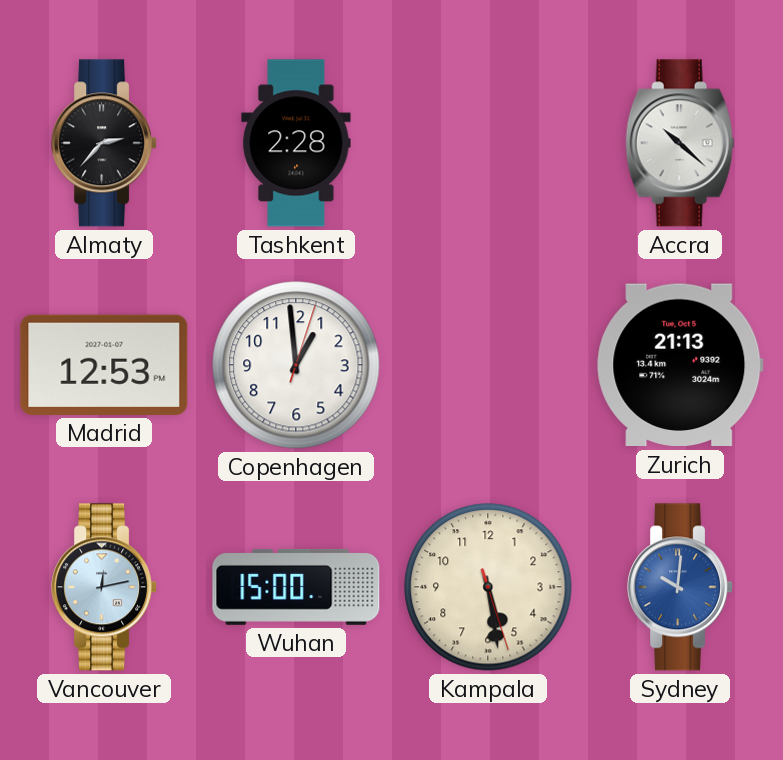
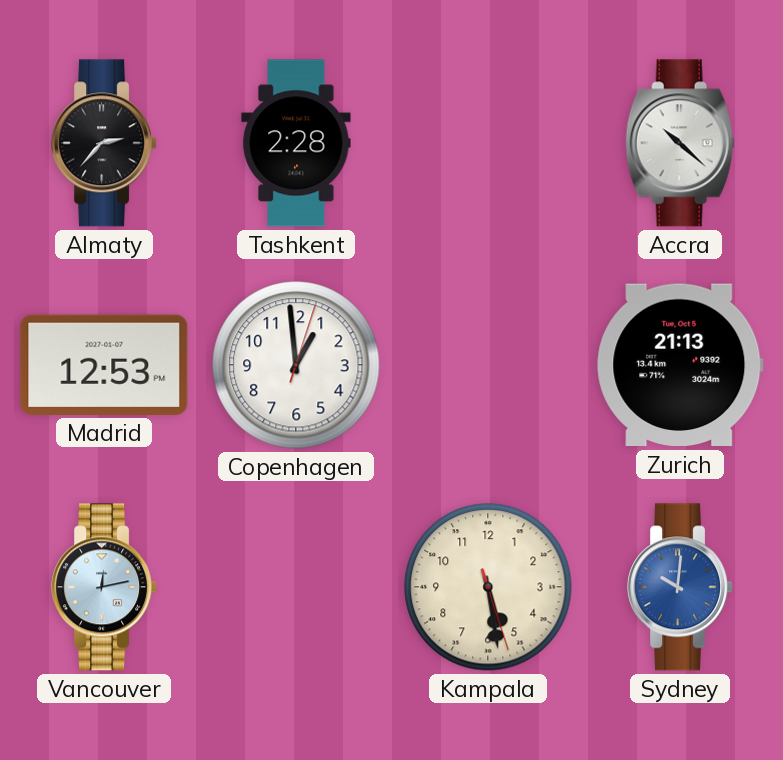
Wuhan: 15:00 -> none
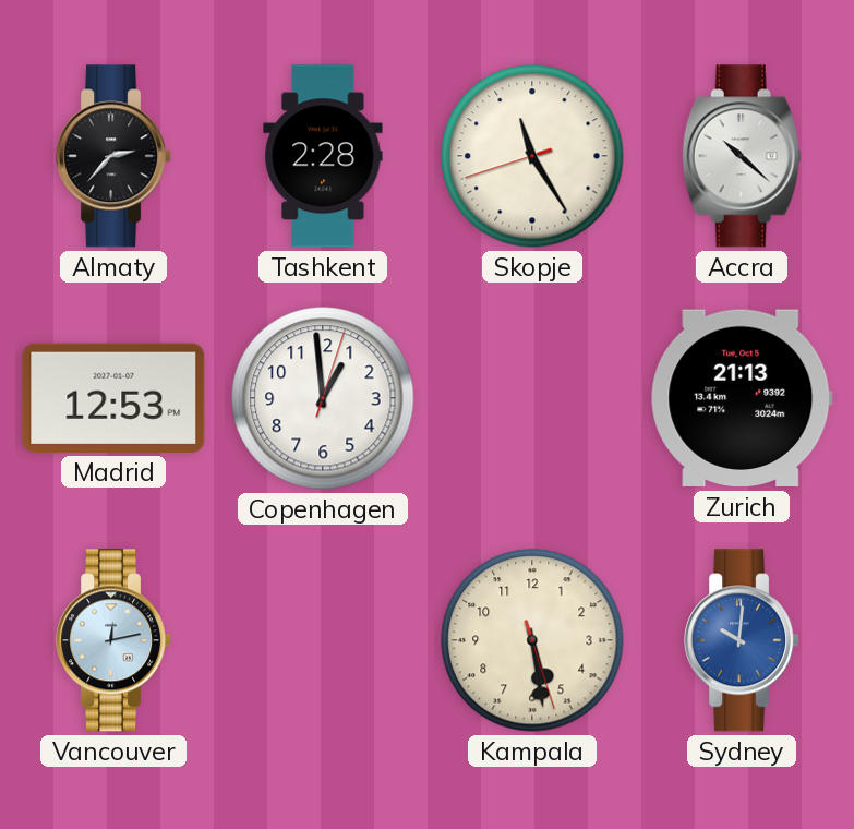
Skopje: none -> 11:24
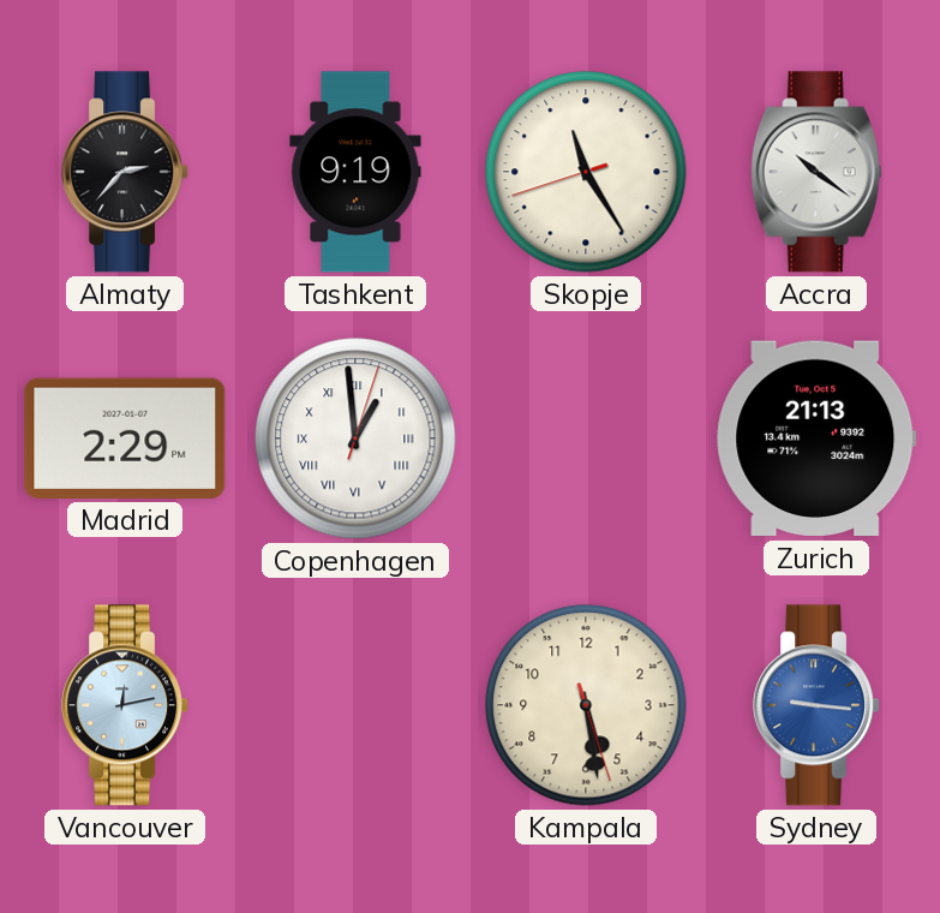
Tashkent: 2:28 -> 9:19
Accra: 10:22 -> 10:21
Madrid: 12:53 -> 2:29
Copenhagen numerals: Arabic -> Roman
Sydney: 10:01 -> 9:16
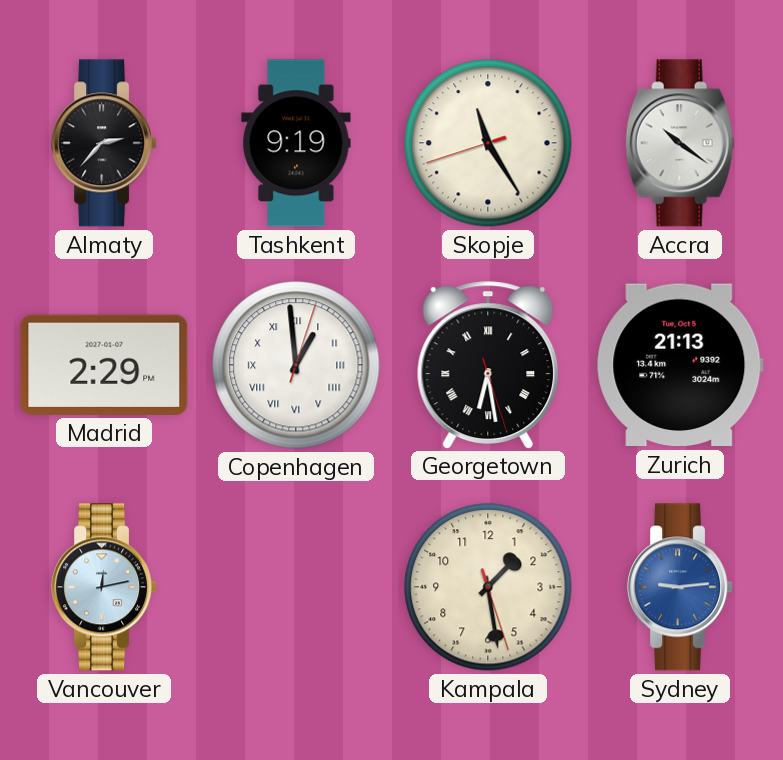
Georgetown: none -> 6:28
Kampala: 5:28 -> 1:28
Sydney: 9:16 -> 9:14
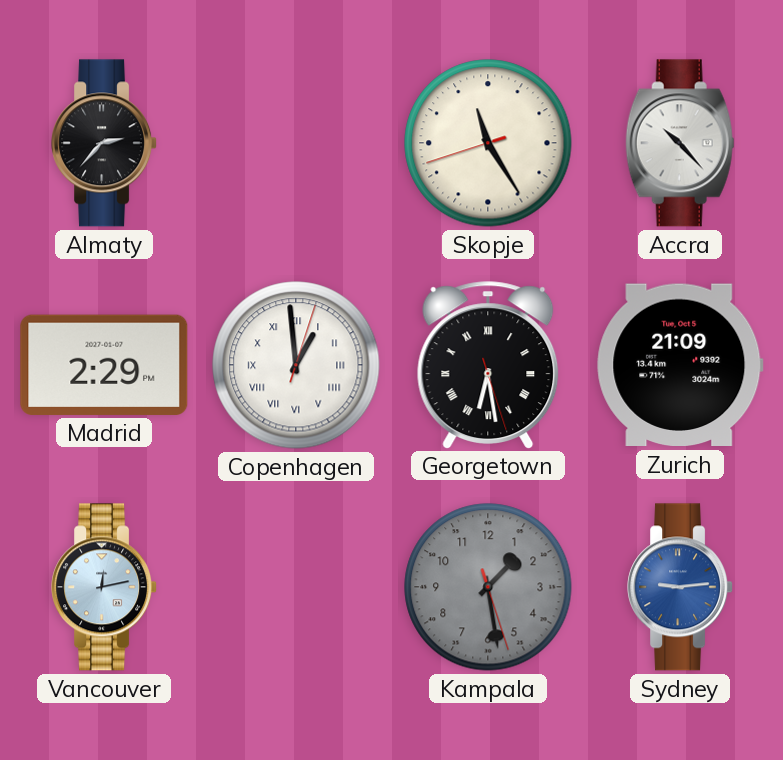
Tashkent: 9:19 -> none
Accra: 10:21 -> 10:23
Zurich: 21:13 -> 21:09
Kampala dial: cream -> grey
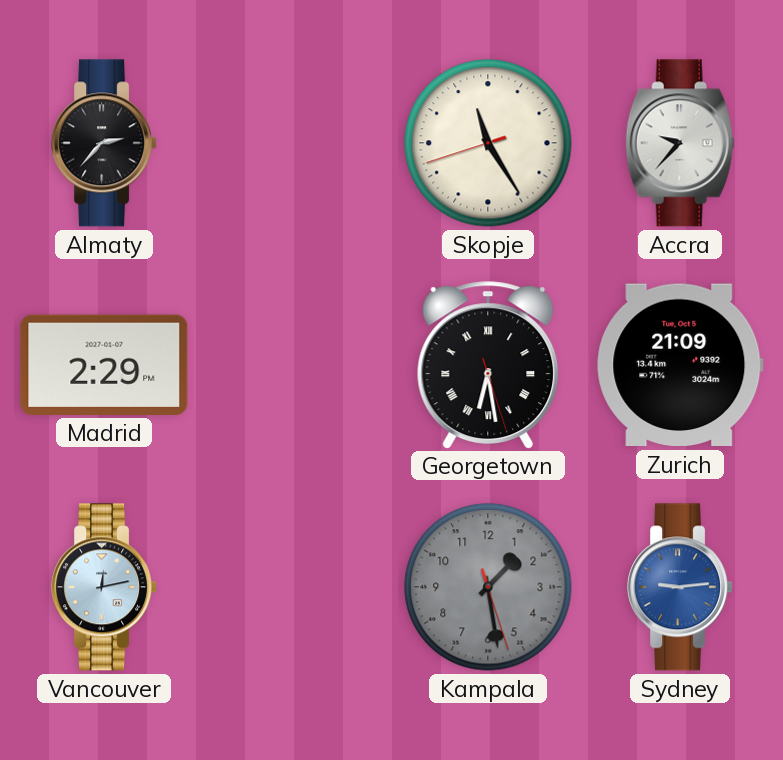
Accra: 10:23 -> 9:37
Copenhagen: 12:59 -> none
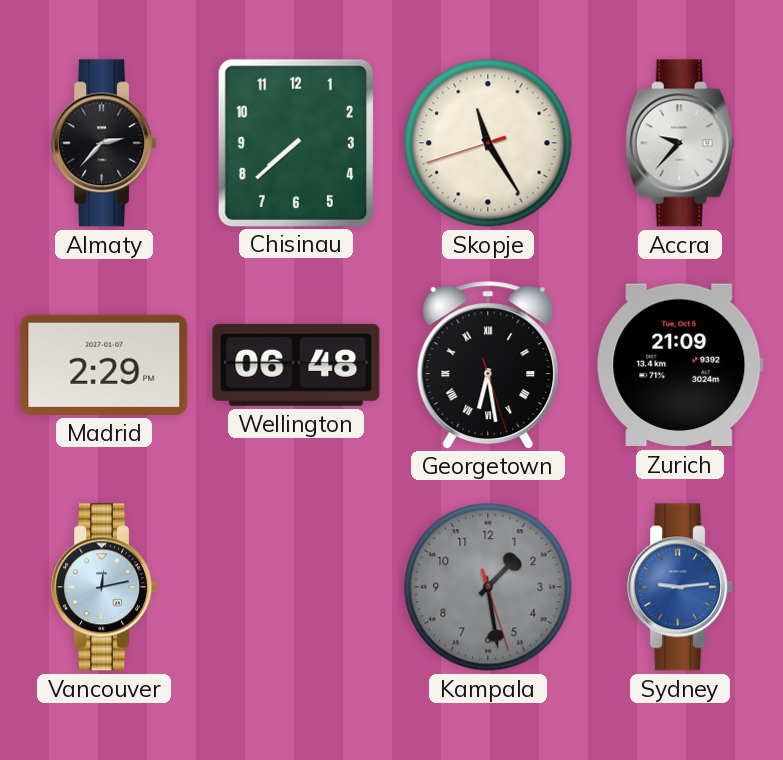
Chisinau: none -> 7:38
Wellington: none -> 06:48
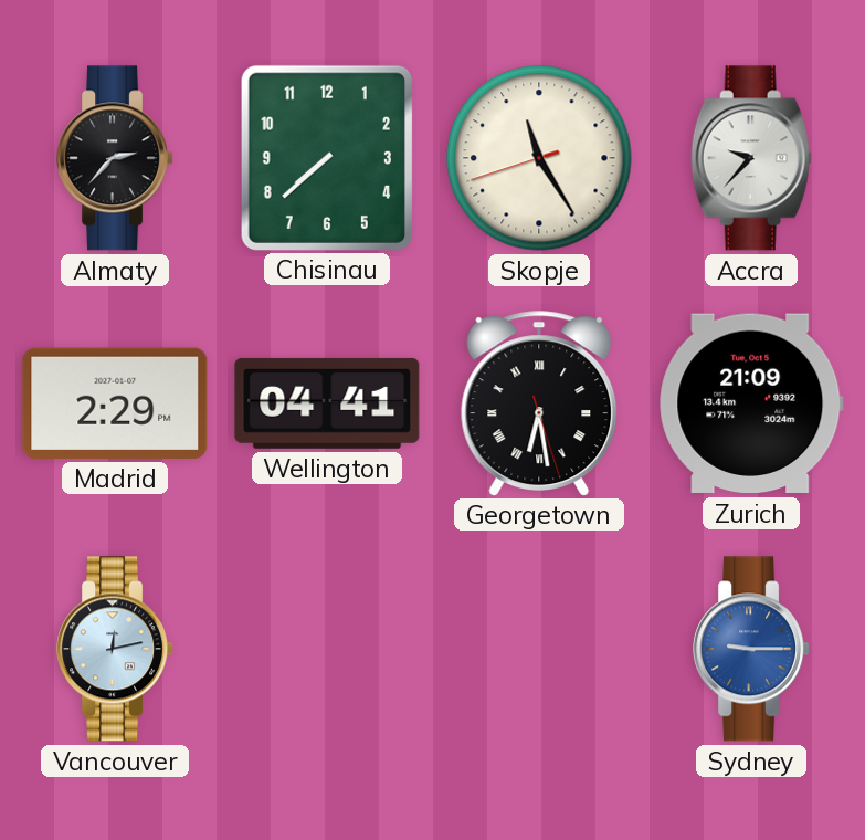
Wellington: 06:48 -> 04:41
Kampala: 1:28 -> none
Sydney: 9:14 -> 9:15
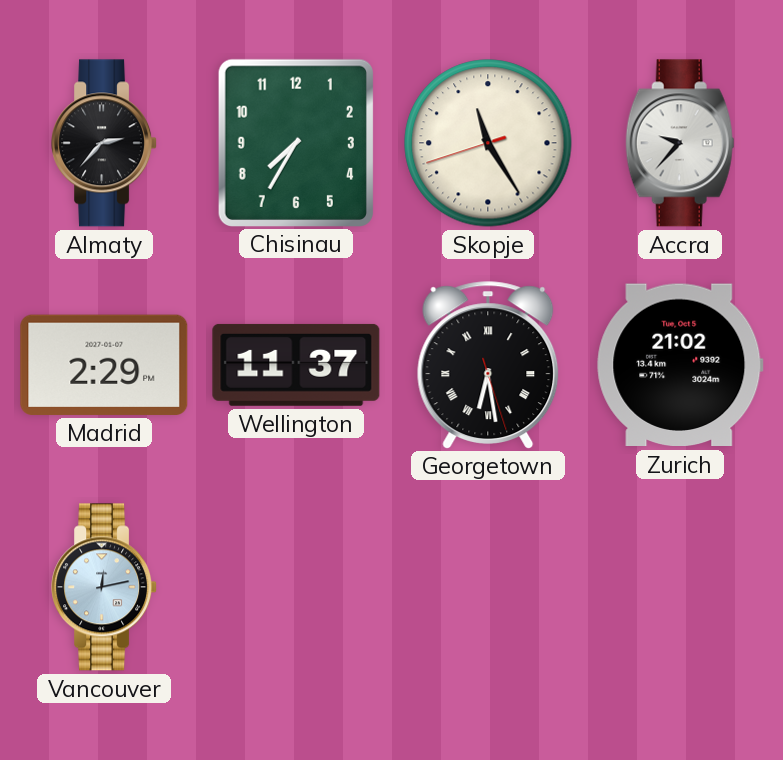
Chisinau: 7:38 -> 7:35
Wellington: 04:41 -> 11:37
Zurich: 21:09 -> 21:02
Sydney: 9:15 -> none
